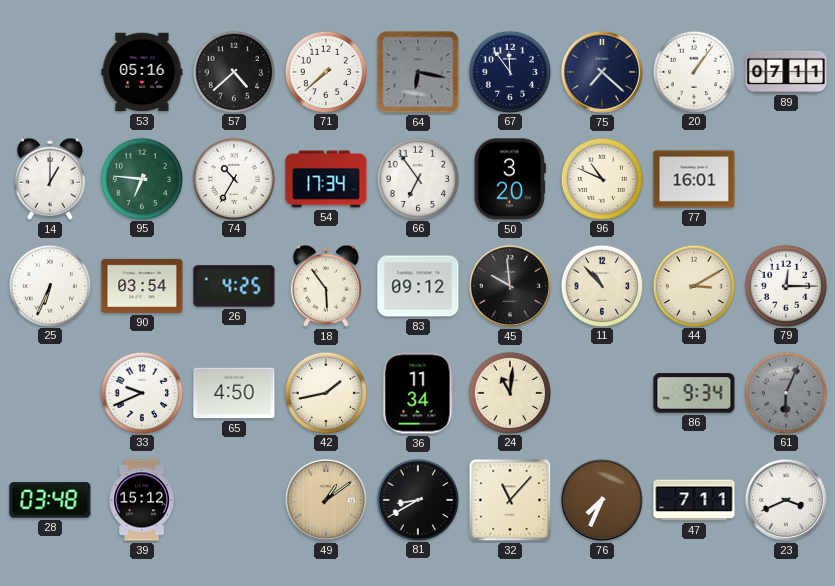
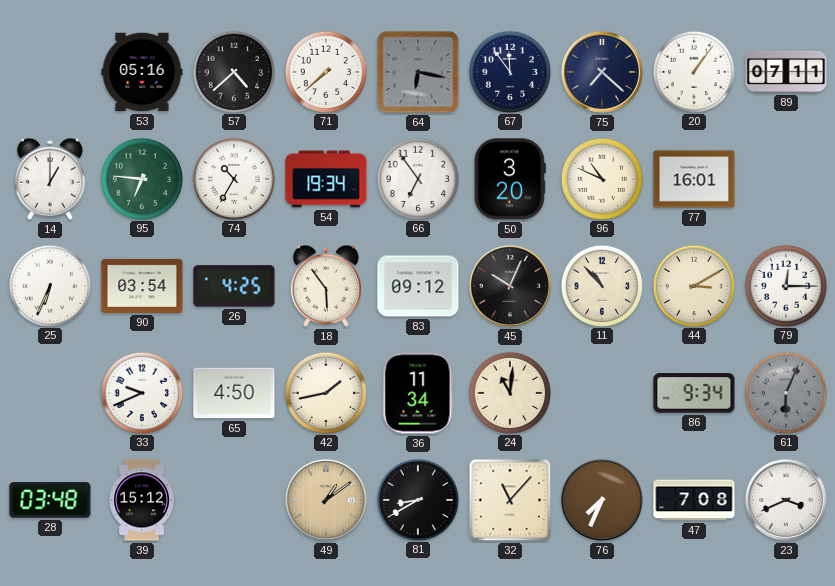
54: 17:34 -> 19:34
45: 9:59 -> 10:04
47: 7:11 -> 7:08
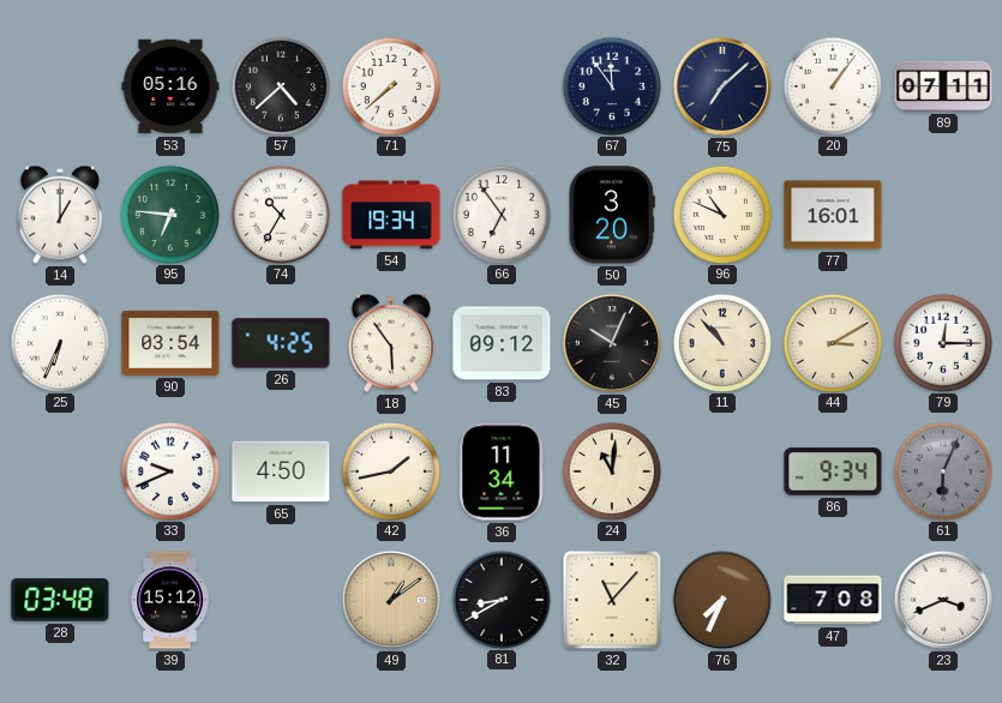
64: 6:17 -> none
75: 7:22 -> 7:08
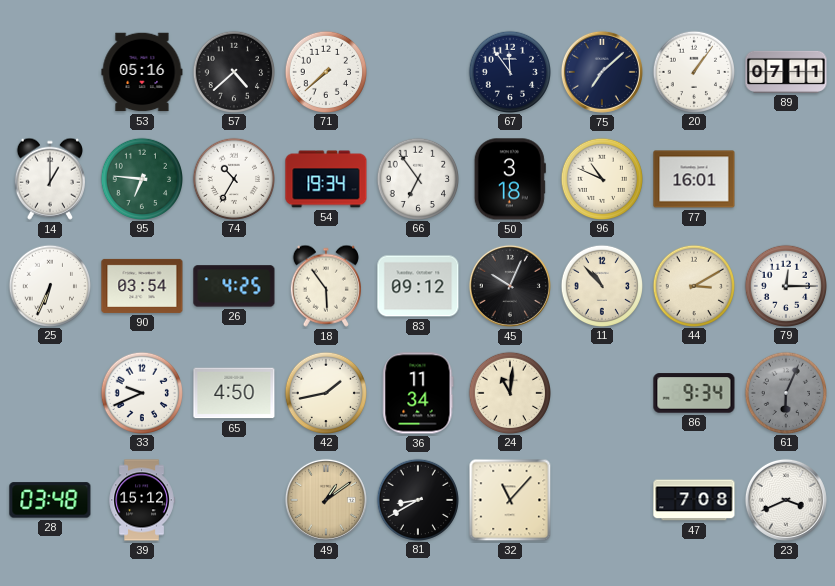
50: 3:20 -> 3:18
76: 7:34 -> none
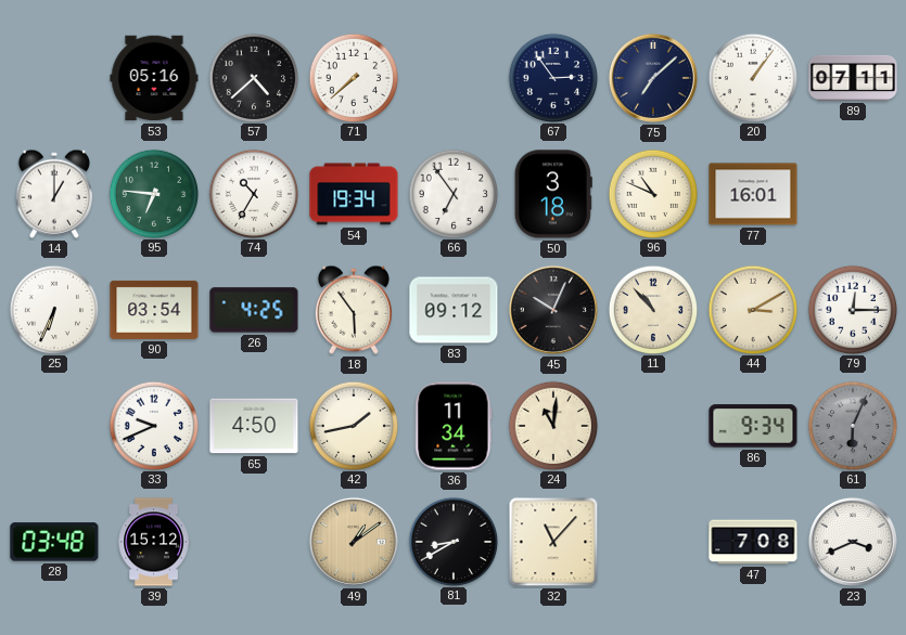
67: 11:54 -> 2:54
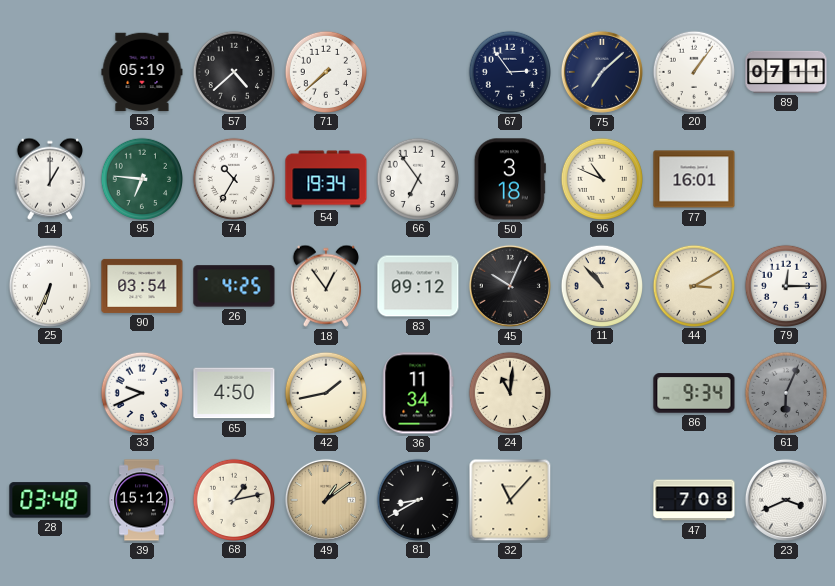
53: 05:16 -> 05:19
18: 5:54 -> 12:54
68: none -> 1:13
